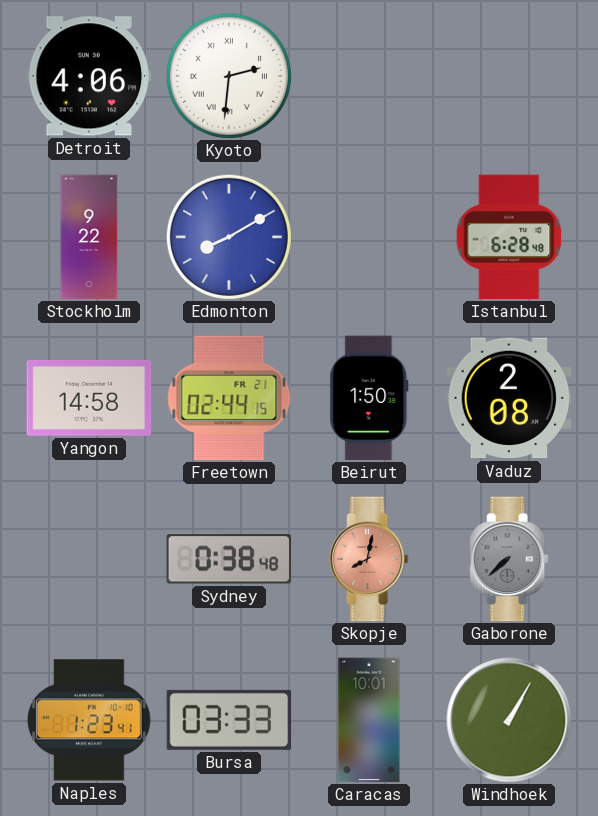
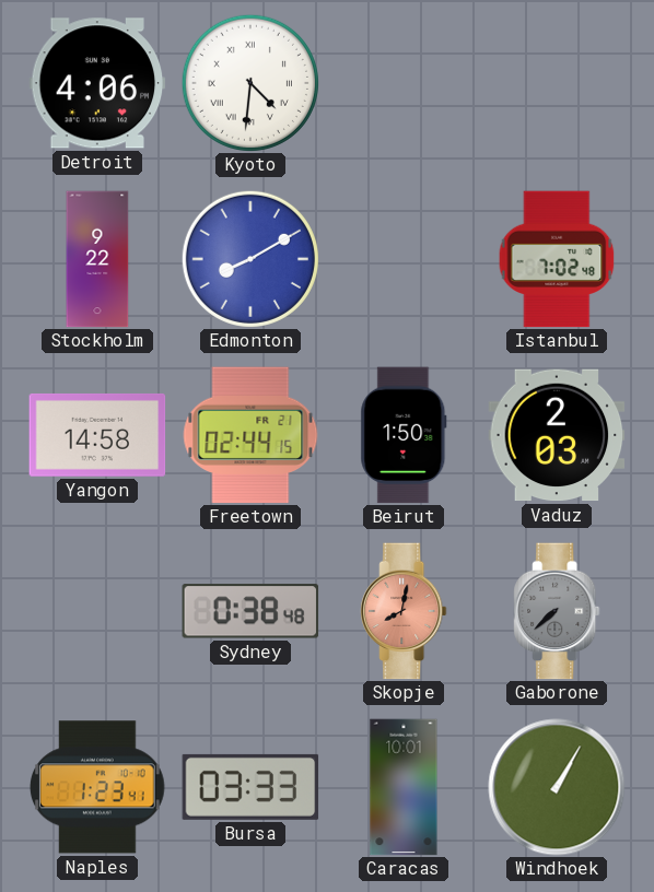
Kyoto: 2:31 -> 4:31
Istanbul: 6:28 -> 7:02
Vaduz: 2:08 -> 2:03
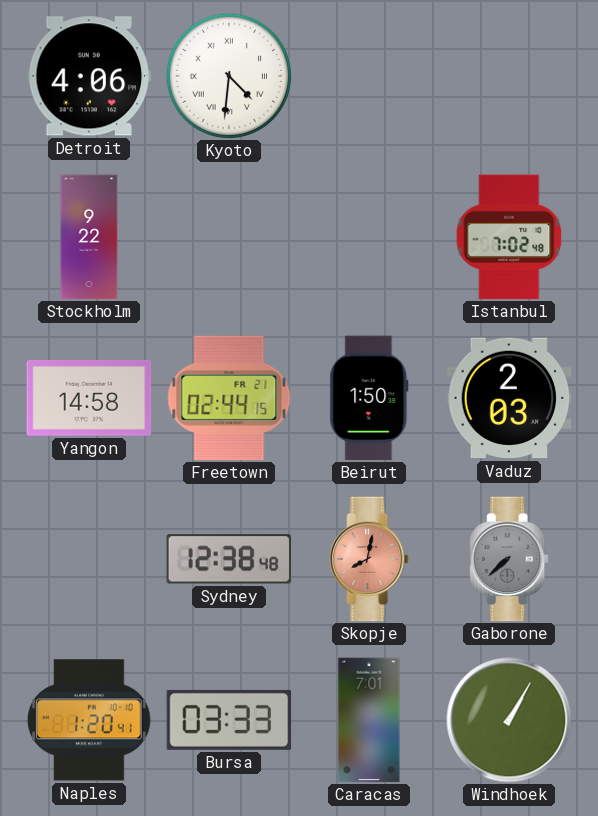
Edmonton: 8:10 -> none
Sydney: 0:38 -> 12:38
Naples: 1:23 -> 1:20
Caracas: 10:01 -> 7:01
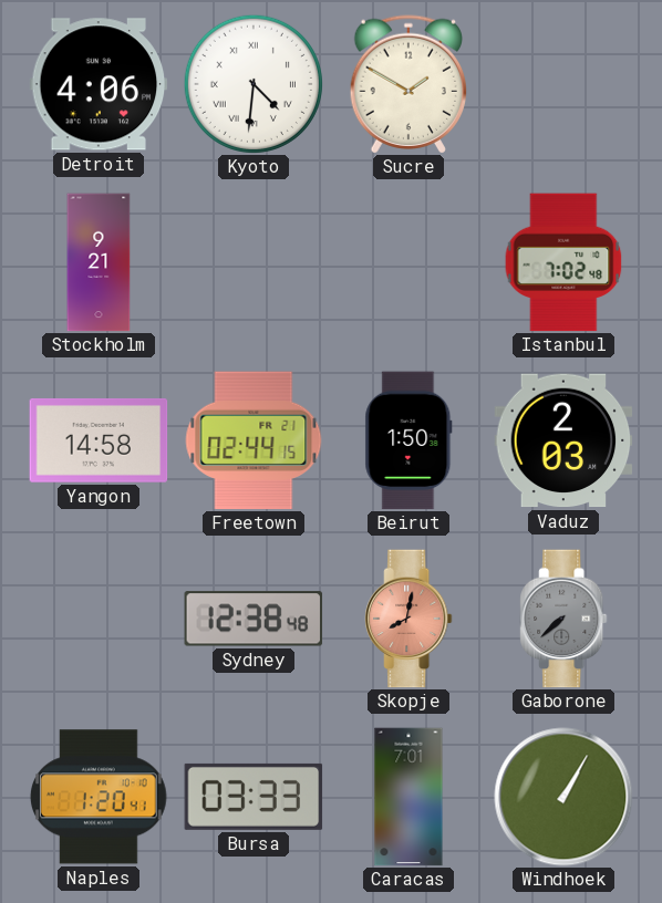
Sucre: none -> 1:50
Stockholm: 9:22 -> 9:21
